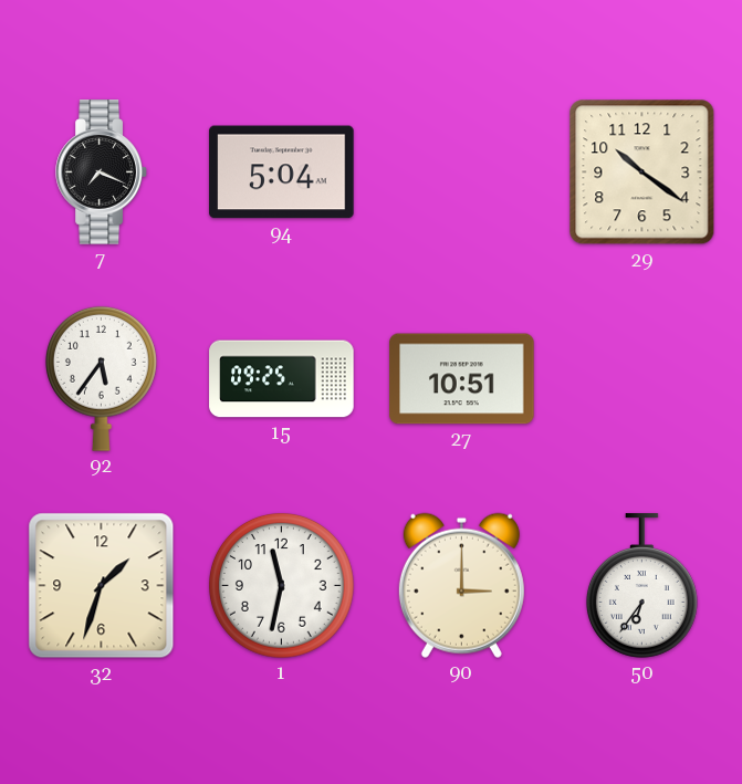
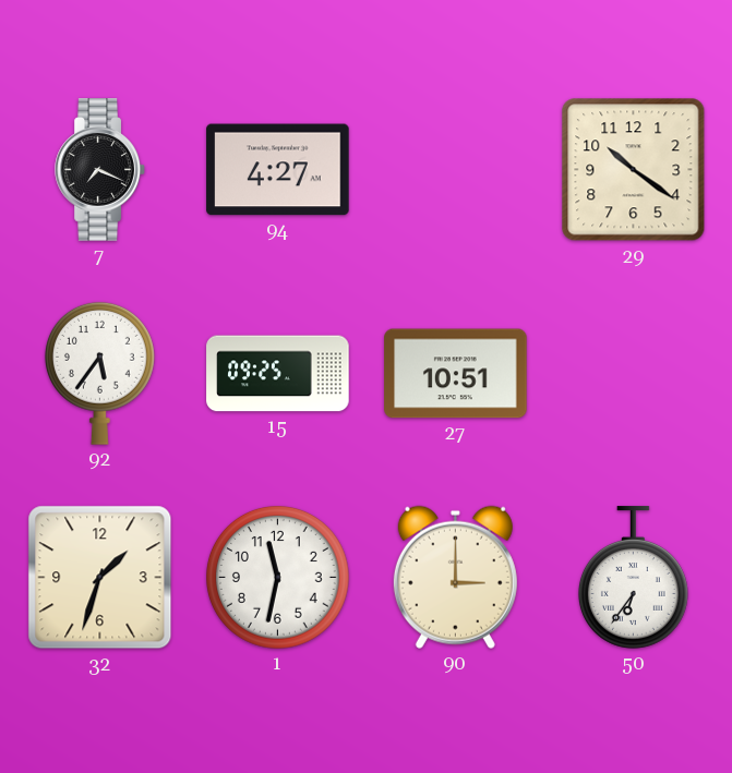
94: 5:04 -> 4:27
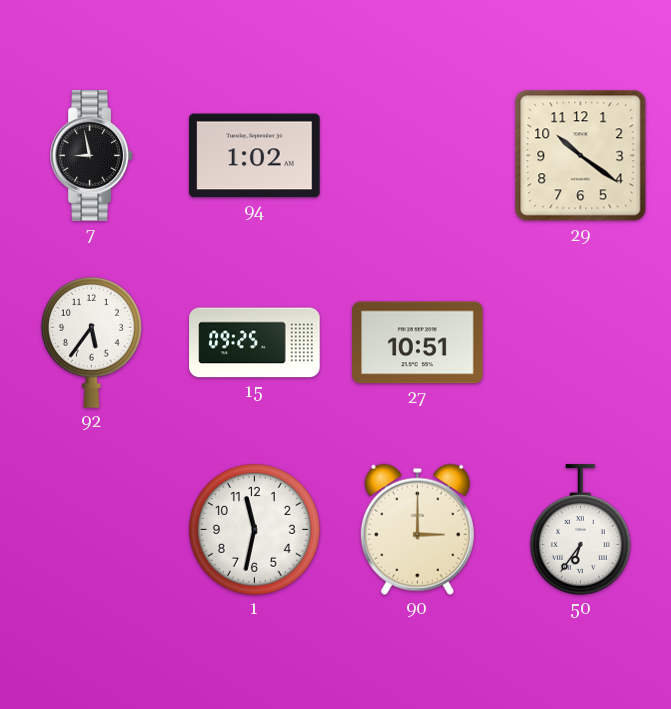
7: 7:19 -> 8:58
94: 4:27 -> 1:02
32: 1:33 -> none
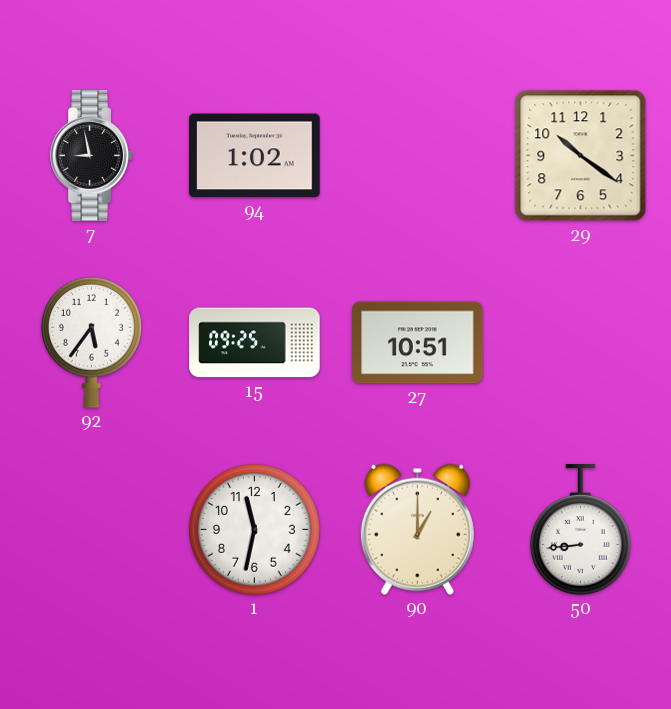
90: 3:00 -> 1:00
50: 6:36 -> 8:44
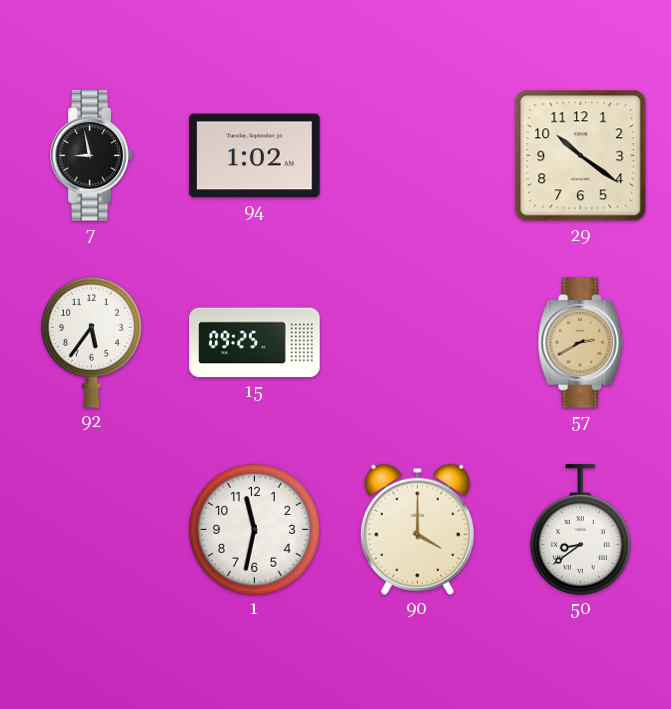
27: 10:51 -> none
57: none -> 2:40
90: 1:00 -> 4:00
50: 8:44 -> 8:39
